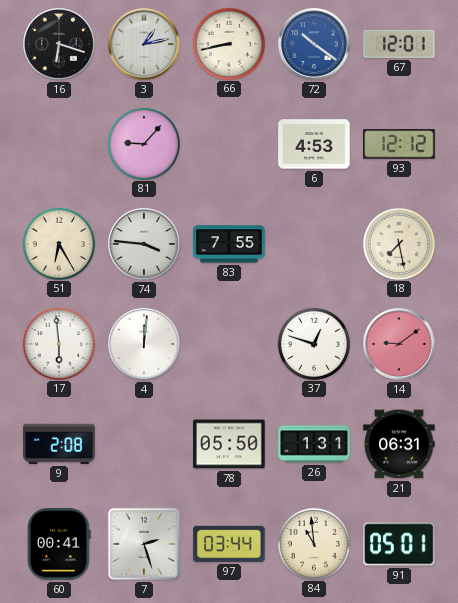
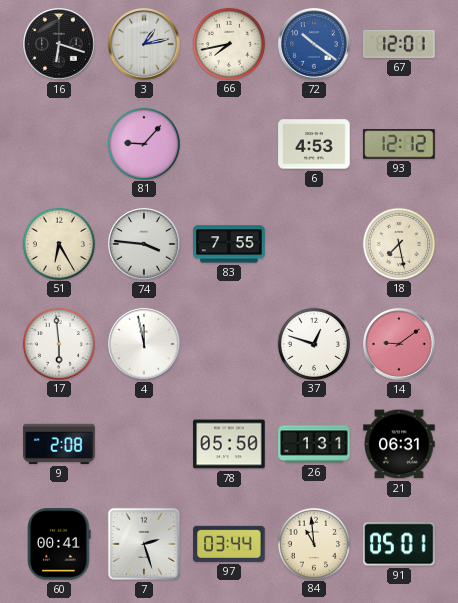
66: 8:43 -> 7:43
4: 12:01 -> 11:58
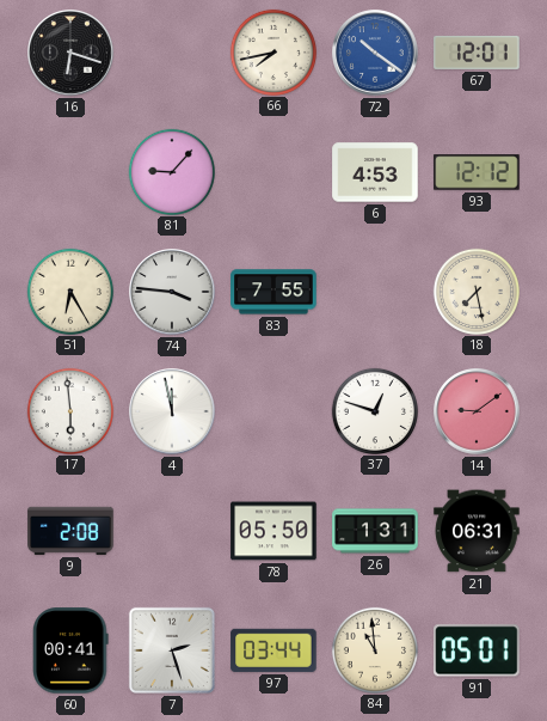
3: 1:13 -> none
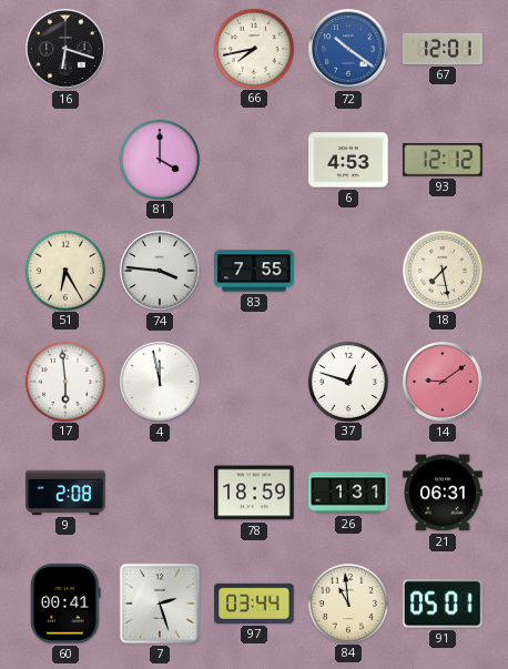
81: 9:07 -> 4:00
78: 05:50 -> 18:59
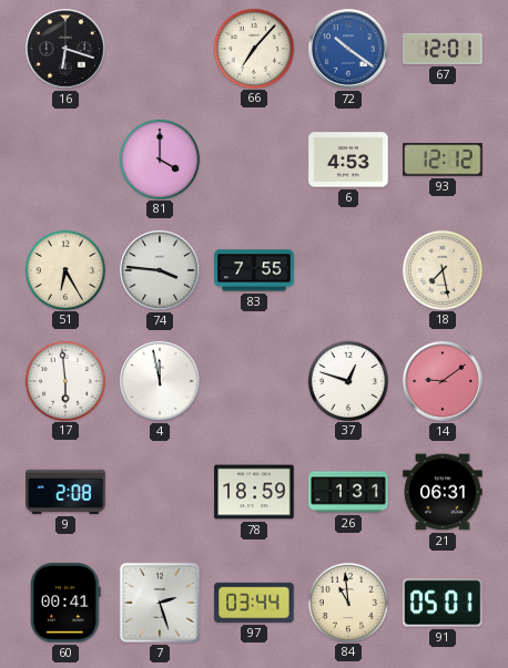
66: 7:43 -> 7:07
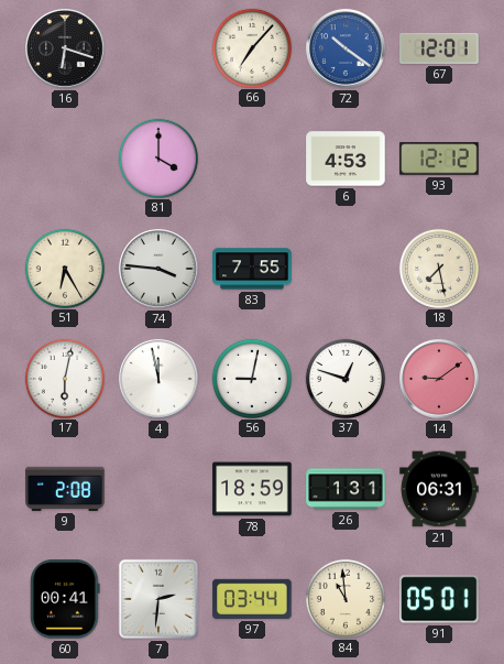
17: 5:59 -> 6:02
56: none -> 9:02
7: 2:27 -> 2:31
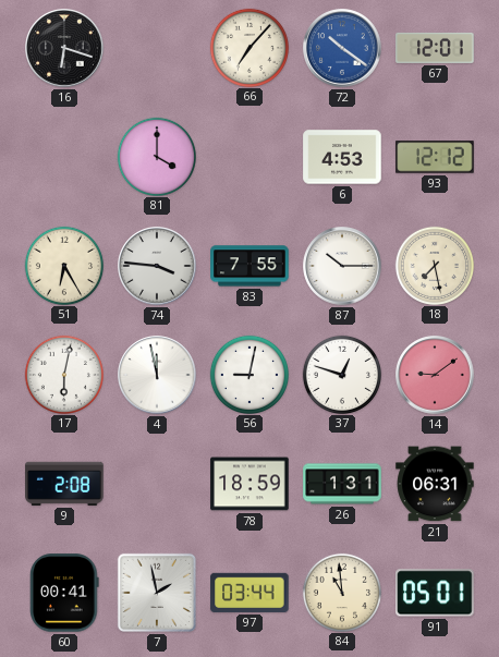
87: none -> 10:15
7: 2:31 -> 1:58
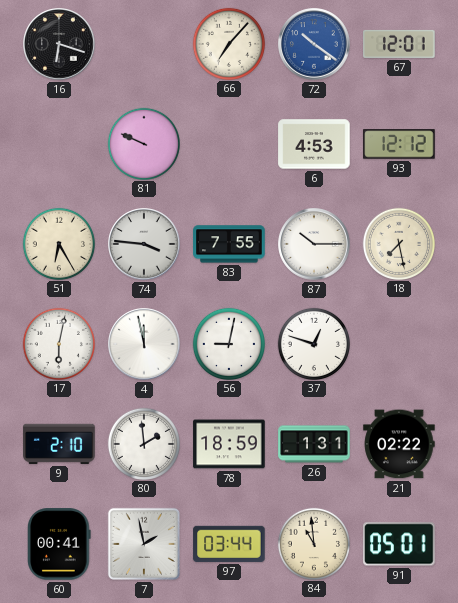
81: 4:00 -> 9:49
14: 9:09 -> none
9: 2:08 -> 2:10
80: none -> 1:59
21: 06:31 -> 02:22
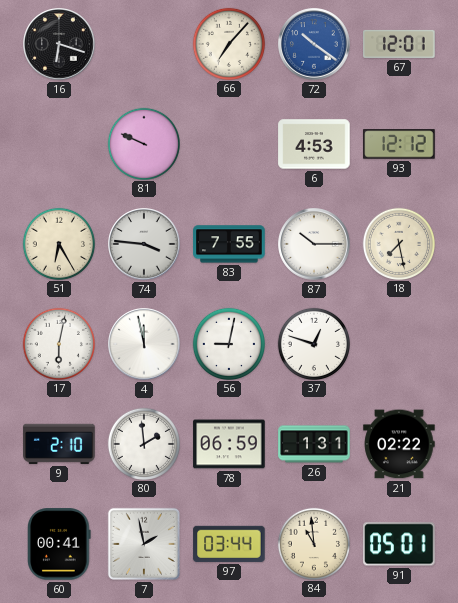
78: 18:59 -> 06:59
